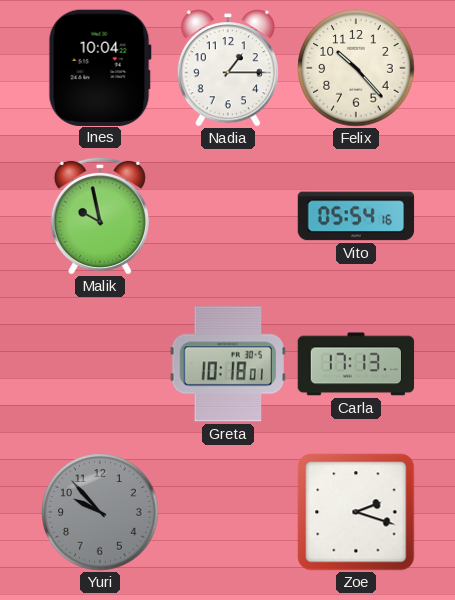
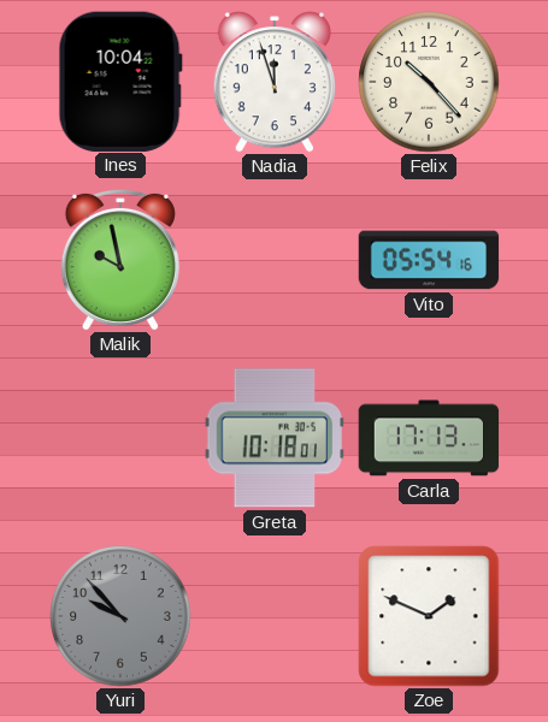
Nadia: 1:15 -> 11:57
Zoe: 2:18 -> 1:49
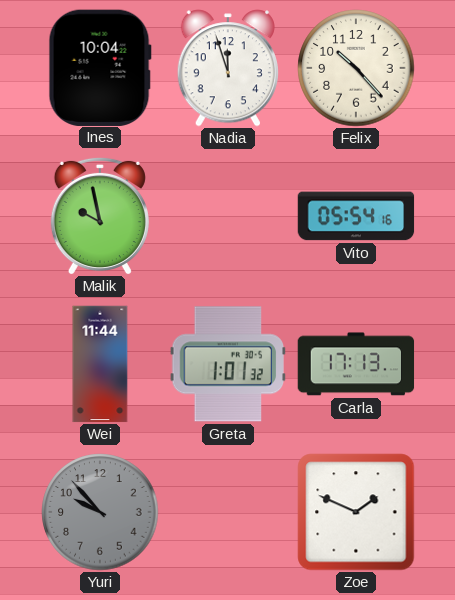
Wei: none -> 11:44
Greta: 10:18 -> 1:01
